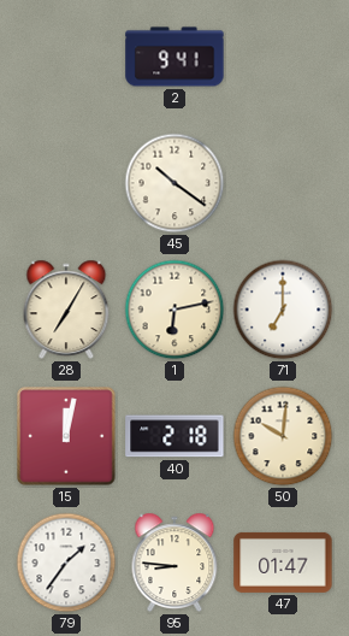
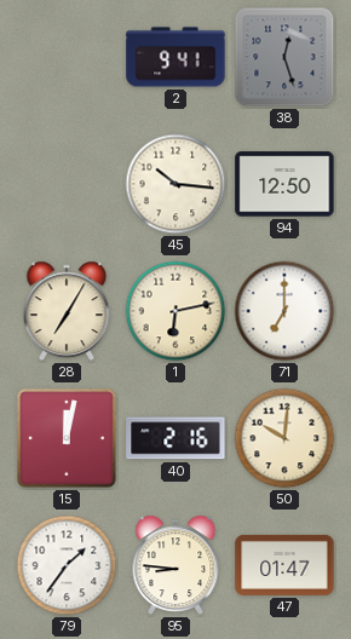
38: none -> 12:27
45: 10:21 -> 10:16
94: none -> 12:50
40: 2:18 -> 2:16
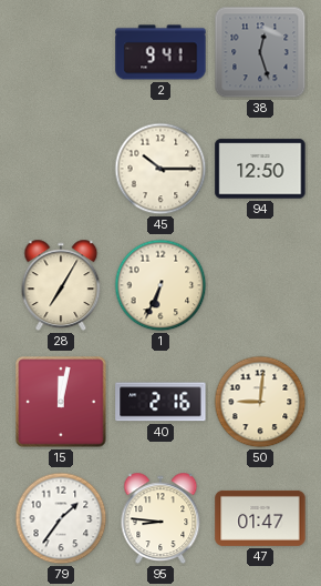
45: 10:16 -> 10:15
1: 6:13 -> 6:34
71: 7:00 -> none
50: 10:01 -> 9:01
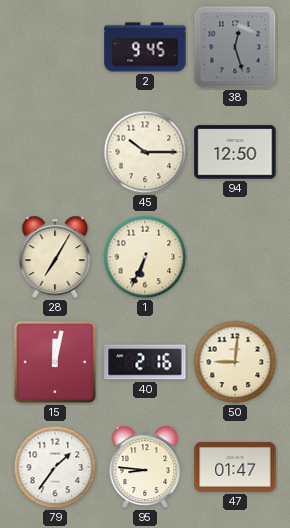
2: 9:41 -> 9:45
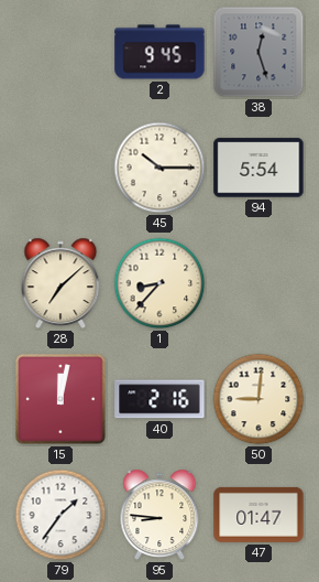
94: 12:50 -> 5:54
28: 7:05 -> 7:08
1: 6:34 -> 8:37
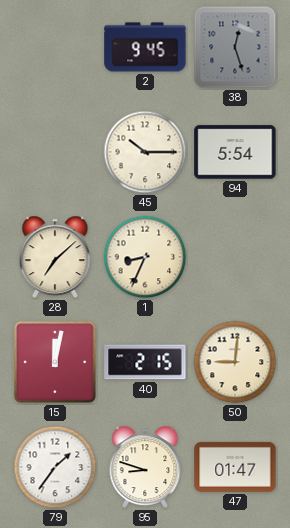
1: 8:37 -> 8:34
40: 2:16 -> 2:15
95: 8:46 -> 8:48
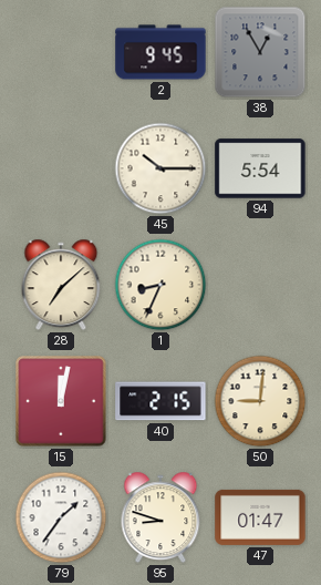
38: 12:27 -> 12:55
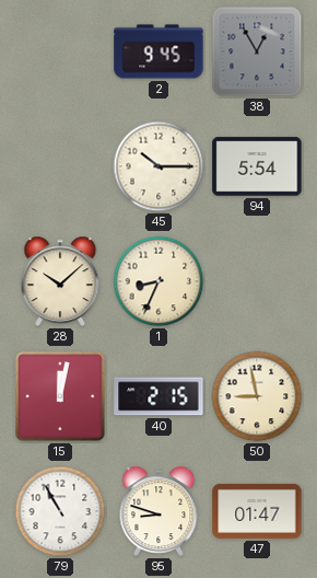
28: 7:08 -> 10:08
50: 9:01 -> 8:58
79: 1:36 -> 10:55
